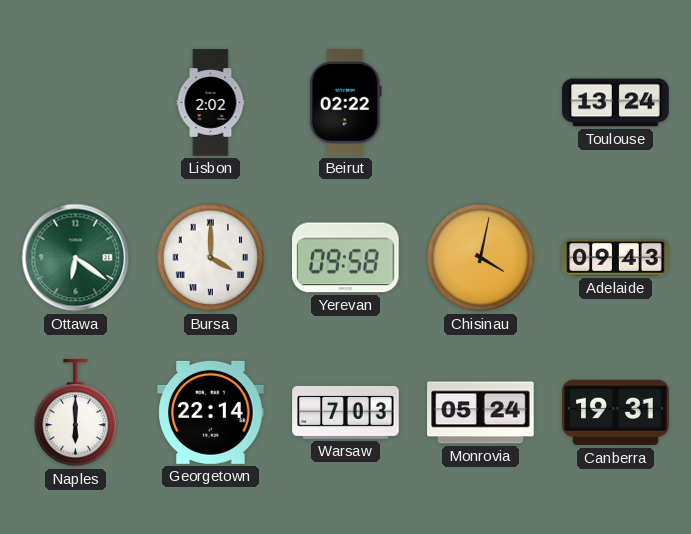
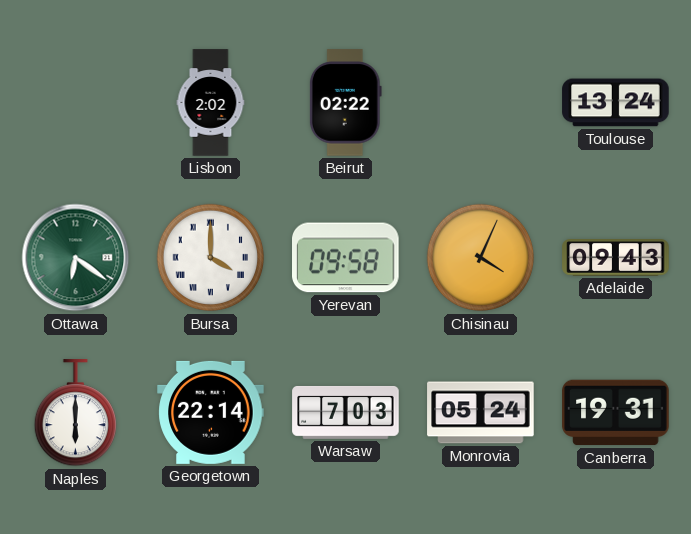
Chisinau: 4:02 -> 4:04
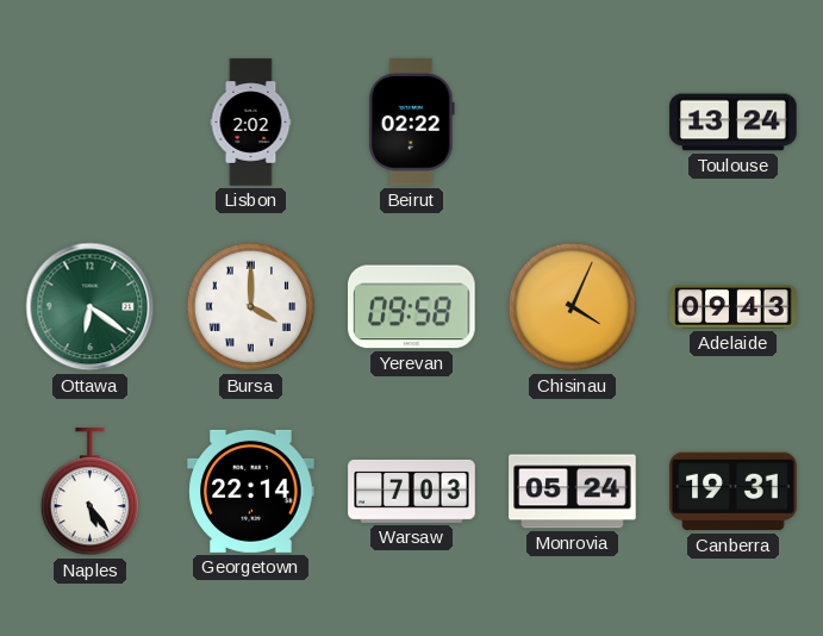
Naples: 6:00 -> 5:24
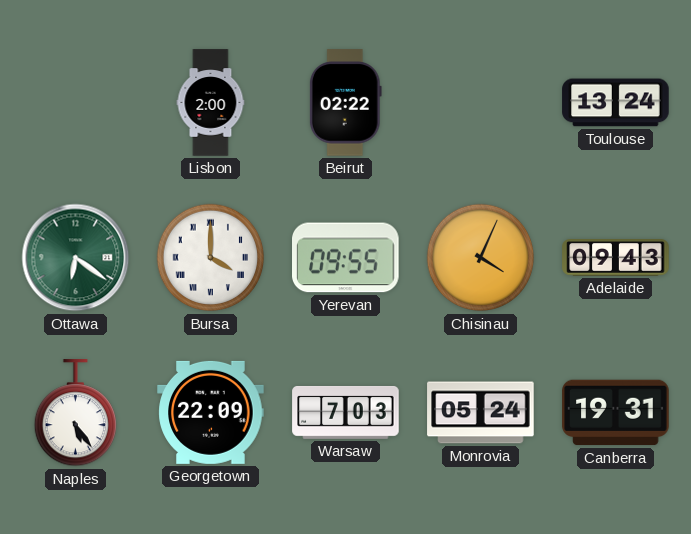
Lisbon: 2:02 -> 2:00
Yerevan: 09:58 -> 09:55
Georgetown: 22:14 -> 22:09
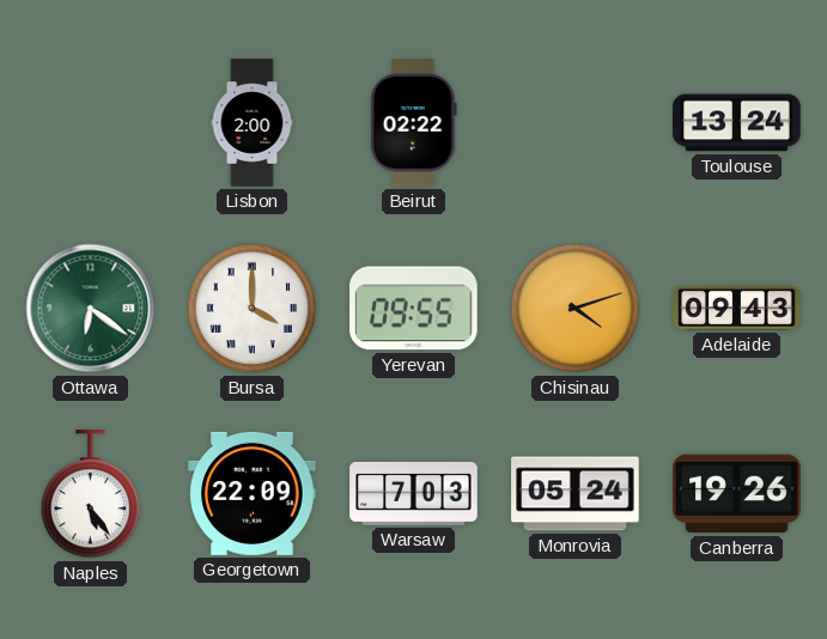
Chisinau: 4:04 -> 4:12
Canberra: 19:31 -> 19:26
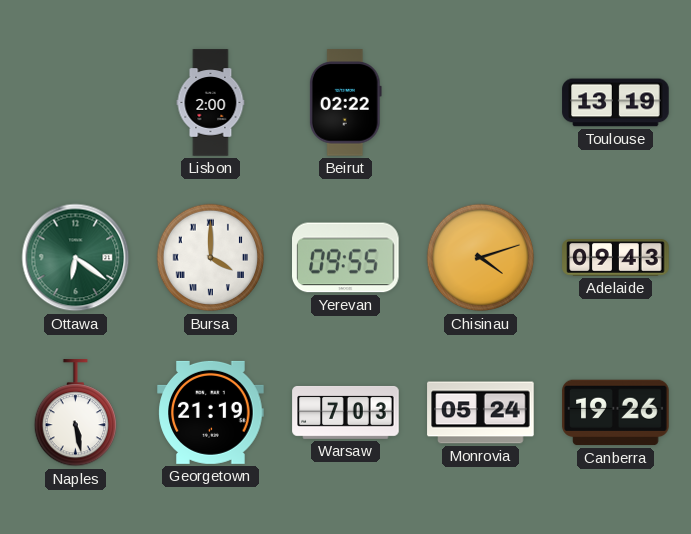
Toulouse: 13:24 -> 13:19
Naples: 5:24 -> 5:28
Georgetown: 22:09 -> 21:19
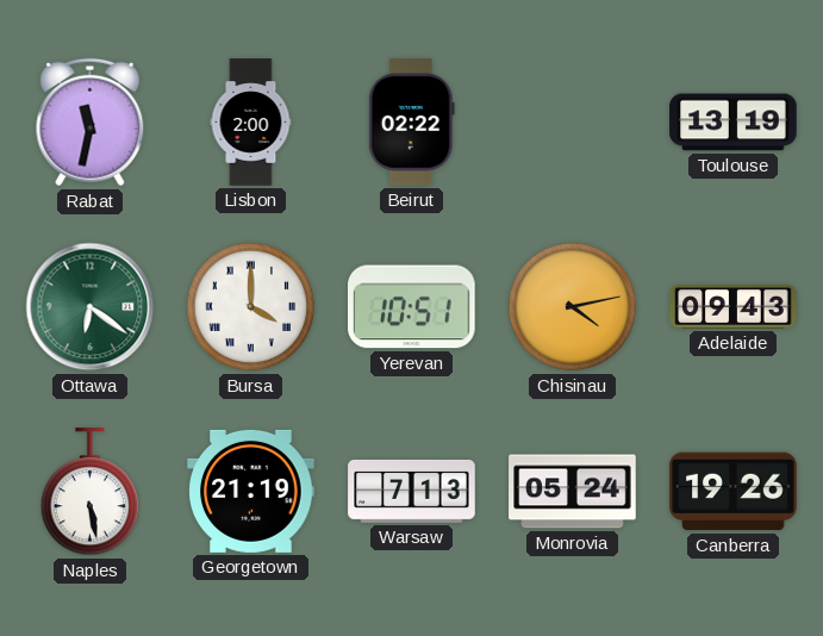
Rabat: none -> 11:32
Yerevan: 09:55 -> 10:51
Chisinau: 4:12 -> 4:13
Warsaw: 7:03 -> 7:13
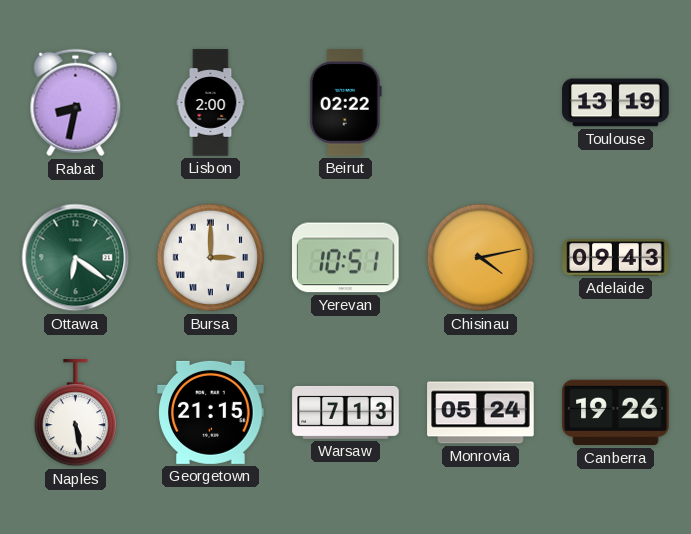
Rabat: 11:32 -> 8:32
Bursa: 4:00 -> 3:00
Georgetown: 21:19 -> 21:15
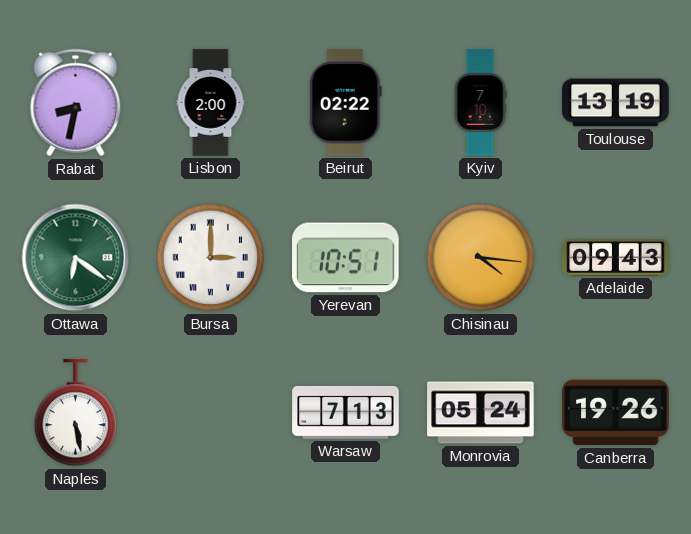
Kyiv: none -> 7:10
Chisinau: 4:13 -> 4:16
Georgetown: 21:15 -> none
